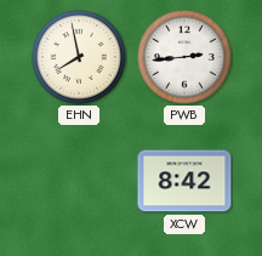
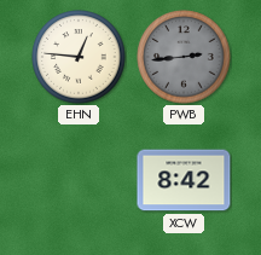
EHN: 7:58 -> 12:46
PWB dial: white -> grey
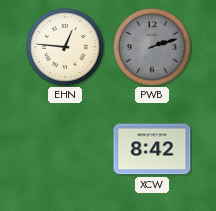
PWB: 2:44 -> 2:12
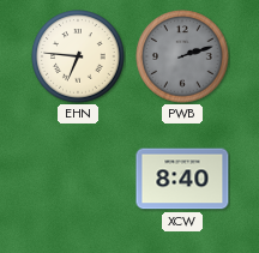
EHN: 12:46 -> 6:46
XCW: 8:42 -> 8:40
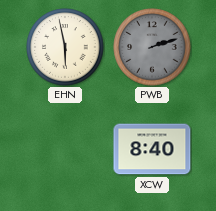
EHN: 6:46 -> 5:58
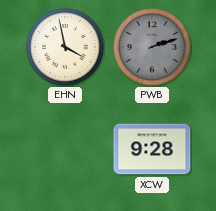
EHN: 5:58 -> 3:58
XCW: 8:40 -> 9:28
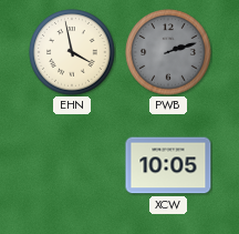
XCW: 9:28 -> 10:05
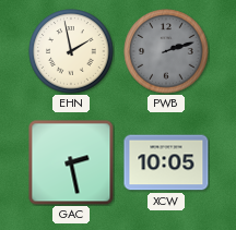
EHN: 3:58 -> 1:58
GAC: none -> 2:28
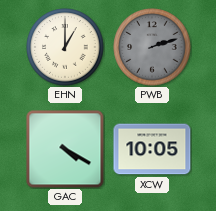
EHN: 1:58 -> 1:00
GAC: 2:28 -> 4:20
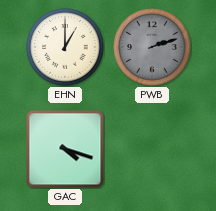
GAC: 4:20 -> 4:18
XCW: 10:05 -> none
